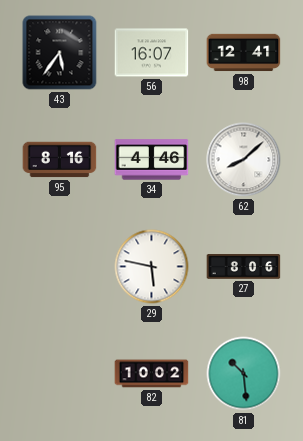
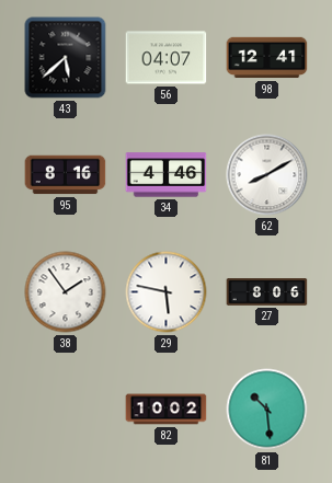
43: 5:36 -> 5:38
56: 16:07 -> 04:07
62: 8:08 -> 8:10
38: none -> 1:54
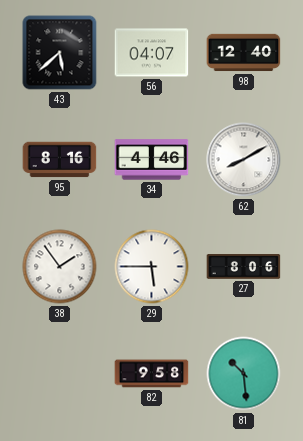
98: 12:41 -> 12:40
29: 5:47 -> 5:45
82: 10:02 -> 9:58
